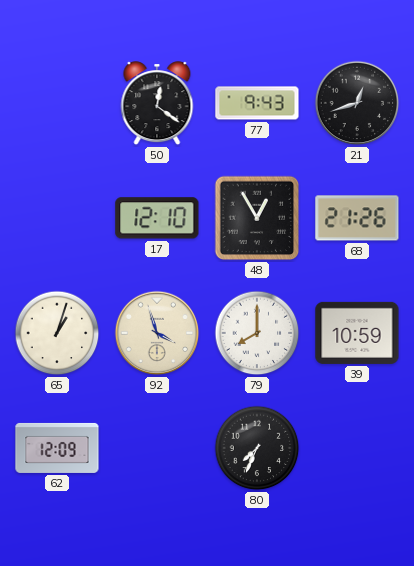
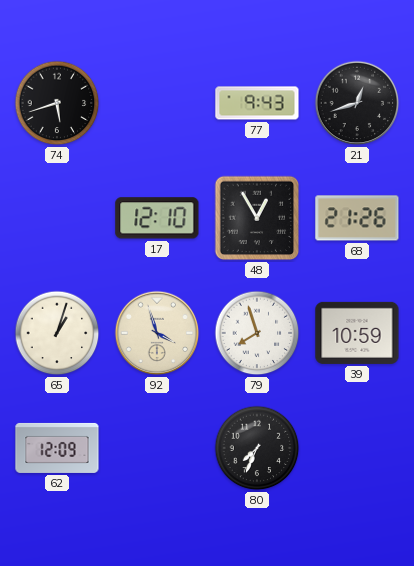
74: none -> 5:42
50: 12:21 -> none
79: 8:00 -> 7:57
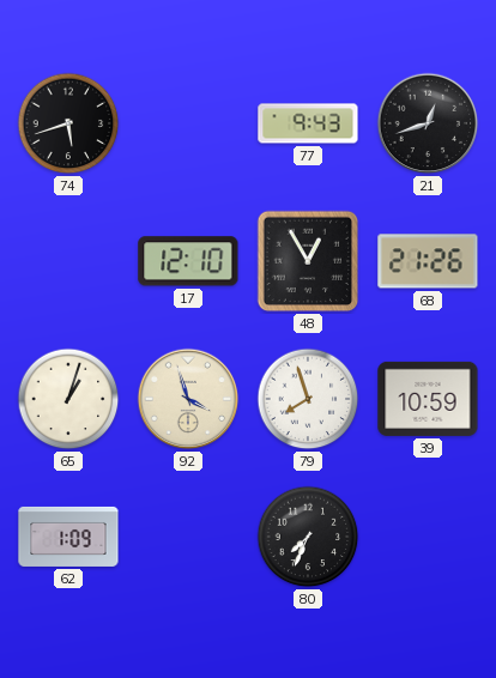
62: 12:09 -> 1:09
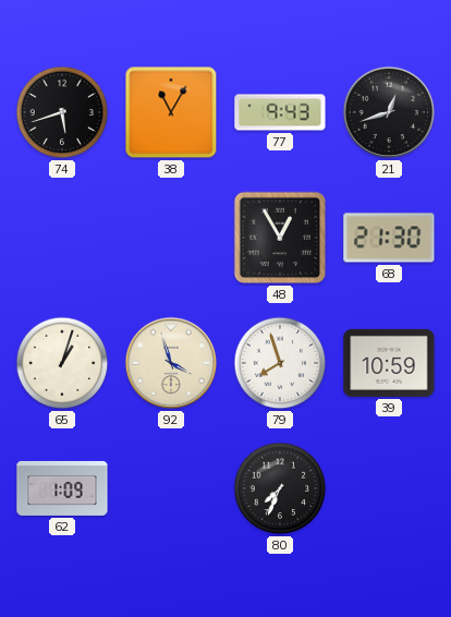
38: none -> 11:05
17: 12:10 -> none
68: 21:26 -> 21:30
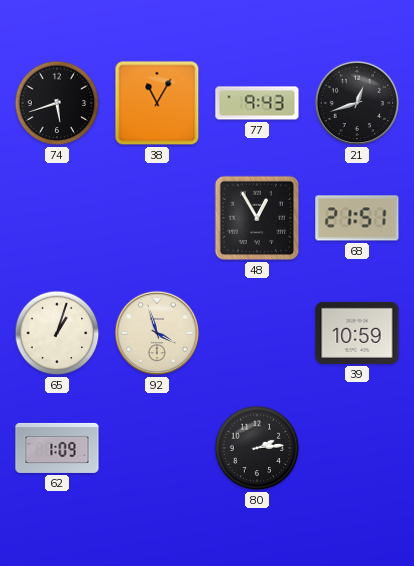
68: 21:30 -> 21:51
79: 7:57 -> none
80: 7:34 -> 2:14
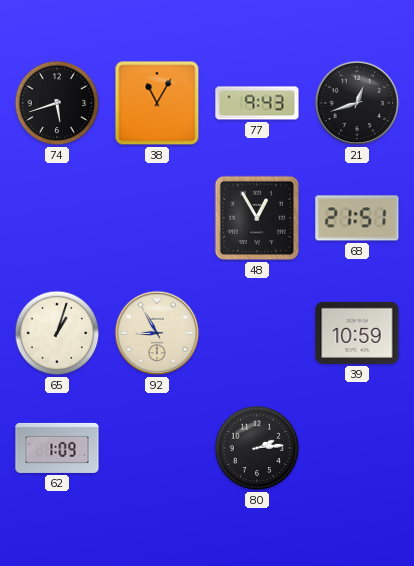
92: 3:57 -> 8:55
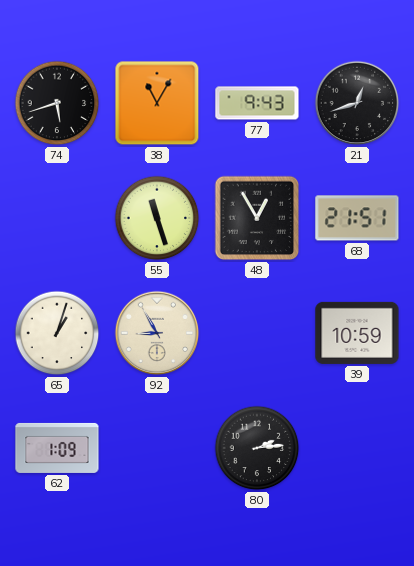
55: none -> 11:27
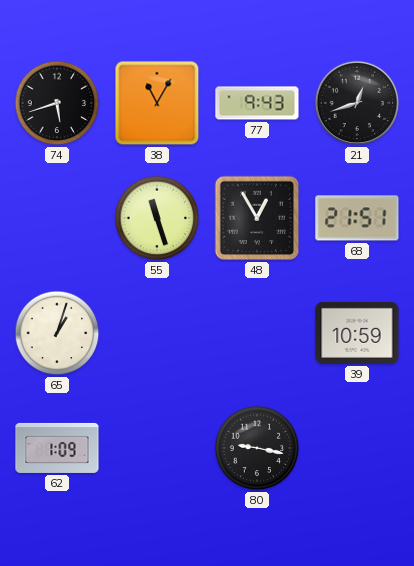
92: 8:55 -> none
80: 2:14 -> 9:17
